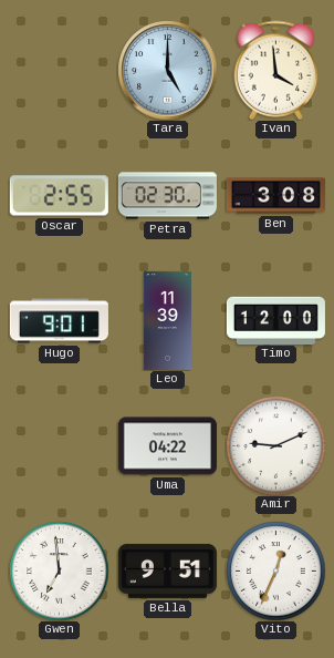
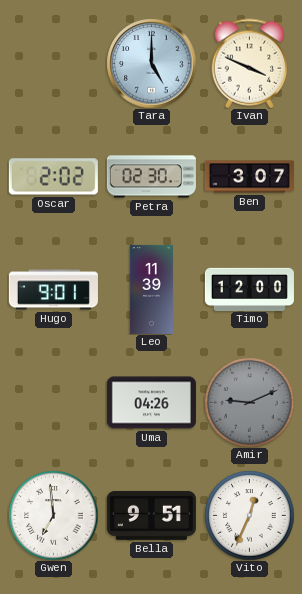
Ivan: 3:59 -> 3:49
Oscar: 2:55 -> 2:02
Ben: 3:08 -> 3:07
Uma: 04:22 -> 04:26
Amir dial: white -> grey
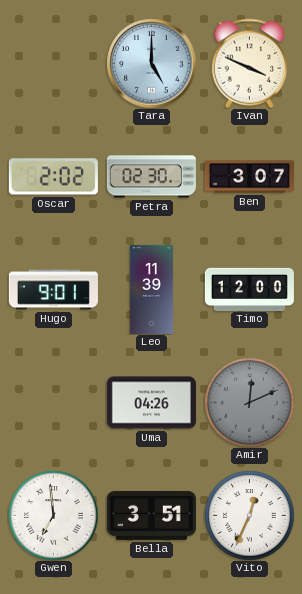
Amir: 9:11 -> 12:11
Bella: 9:51 -> 3:51
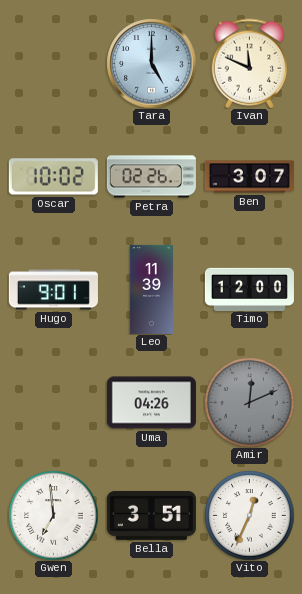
Ivan: 3:49 -> 11:49
Oscar: 2:02 -> 10:02
Petra: 02:30 -> 02:26
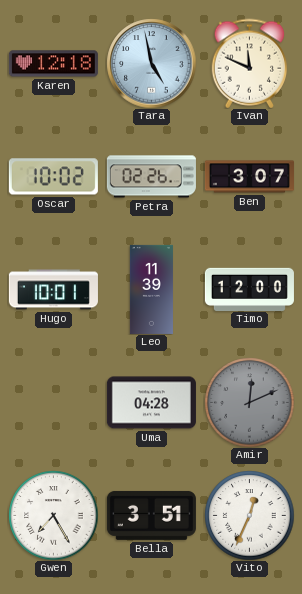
Karen: none -> 12:18
Tara: 5:00 -> 4:58
Hugo: 9:01 -> 10:01
Uma: 04:26 -> 04:28
Gwen: 6:59 -> 7:25
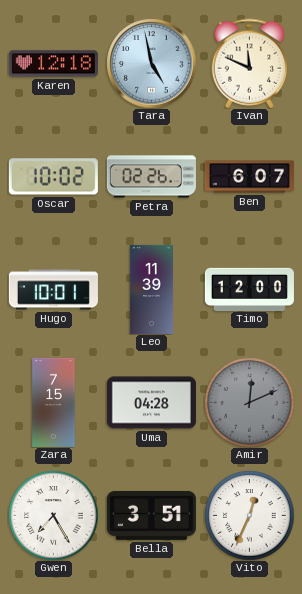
Ben: 3:07 -> 6:07
Zara: none -> 7:15
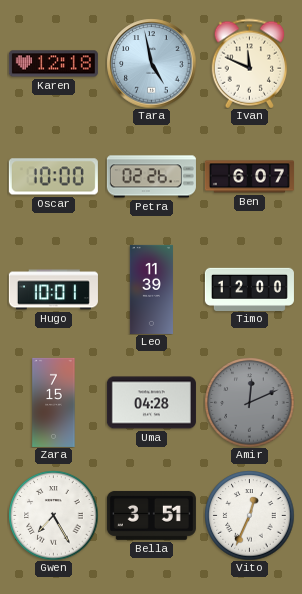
Oscar: 10:02 -> 10:00
